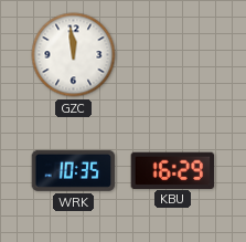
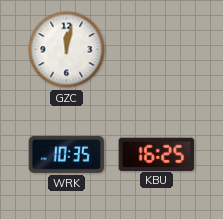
GZC: 11:59 -> 12:02
KBU: 16:29 -> 16:25
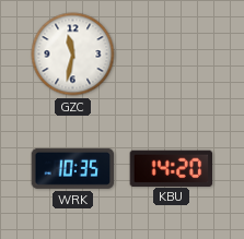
GZC: 12:02 -> 11:32
KBU: 16:25 -> 14:20
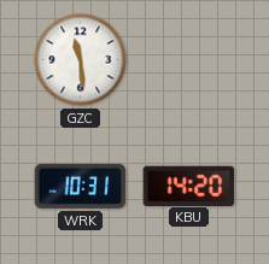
GZC: 11:32 -> 11:29
WRK: 10:35 -> 10:31
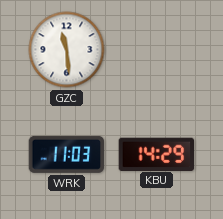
WRK: 10:31 -> 11:03
KBU: 14:20 -> 14:29
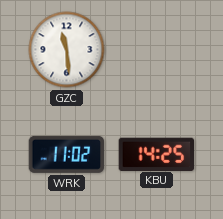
WRK: 11:03 -> 11:02
KBU: 14:29 -> 14:25
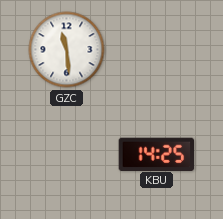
WRK: 11:02 -> none
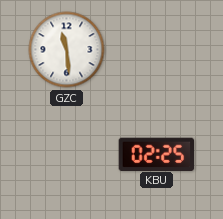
KBU: 14:25 -> 02:25
